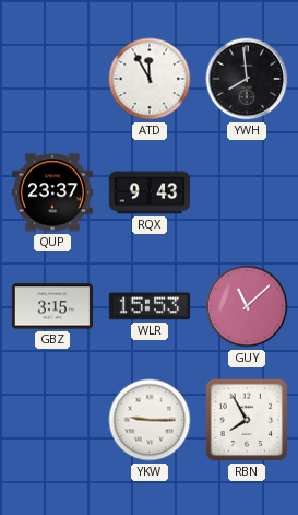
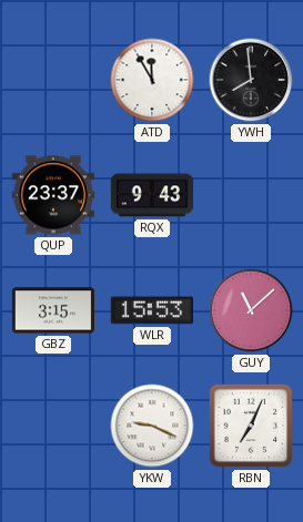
YKW: 9:15 -> 9:19
RBN: 7:55 -> 7:04
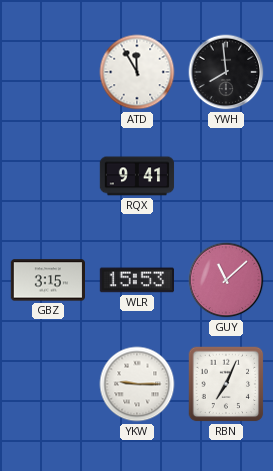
QUP: 23:37 -> none
RQX: 9:43 -> 9:41
YKW: 9:19 -> 9:15
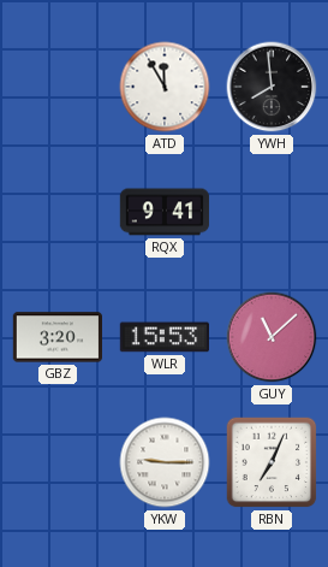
GBZ: 3:15 -> 3:20
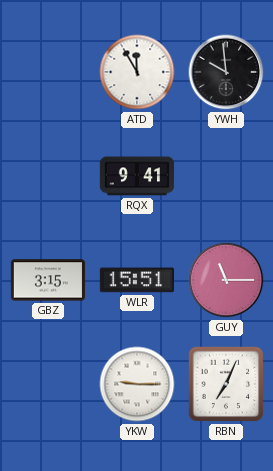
YWH: 7:59 -> 9:59
GBZ: 3:20 -> 3:15
WLR: 15:53 -> 15:51
GUY: 11:08 -> 11:15
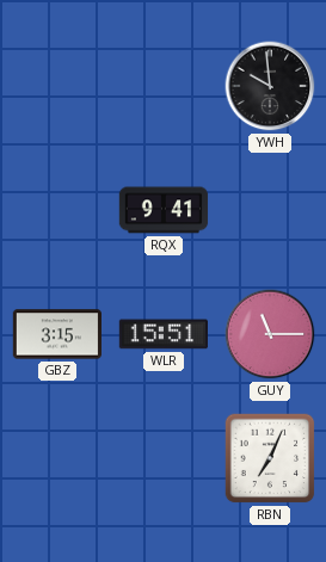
ATD: 11:55 -> none
YKW: 9:15 -> none
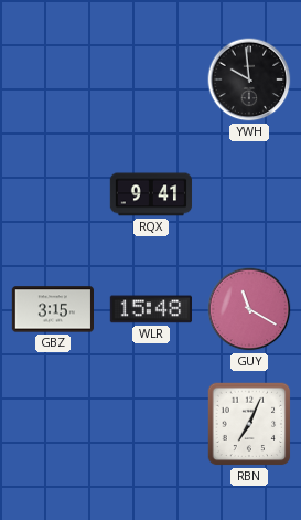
WLR: 15:51 -> 15:48
GUY: 11:15 -> 11:20
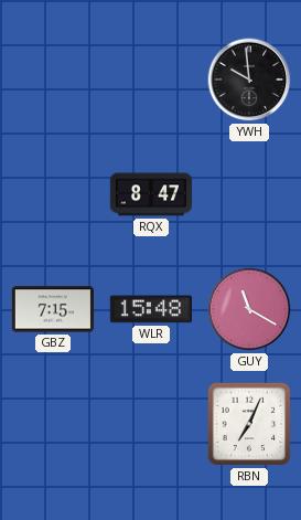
RQX: 9:41 -> 8:47
GBZ: 3:15 -> 7:15
